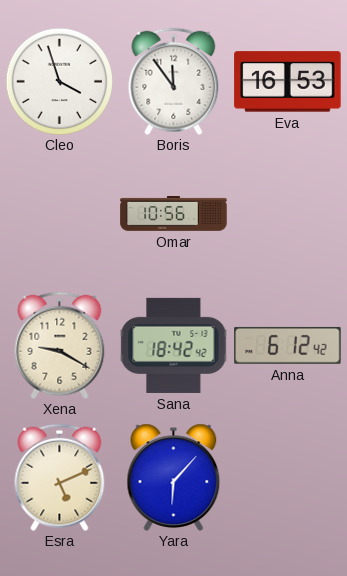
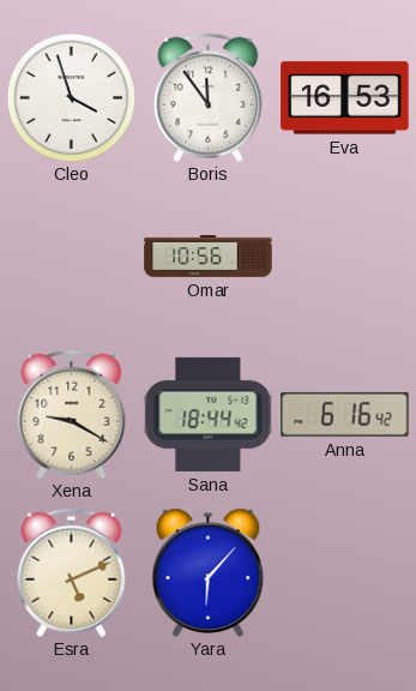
Sana: 18:42 -> 18:44
Anna: 6:12 -> 6:16
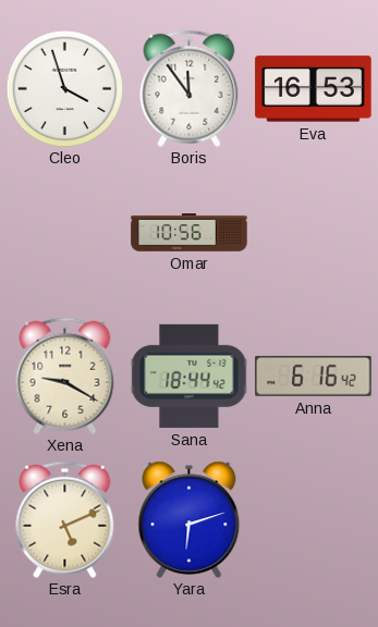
Yara: 6:07 -> 6:12
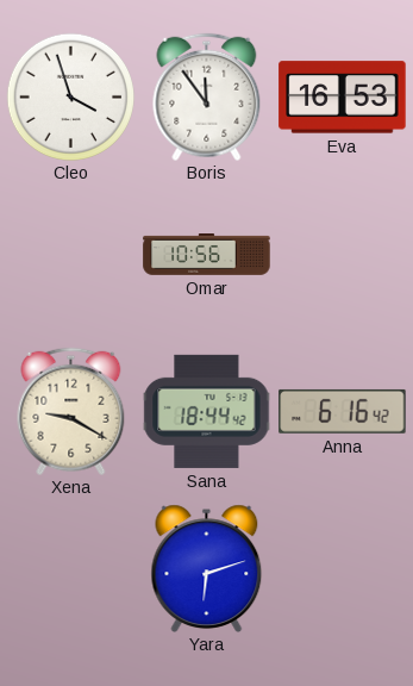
Esra: 5:11 -> none
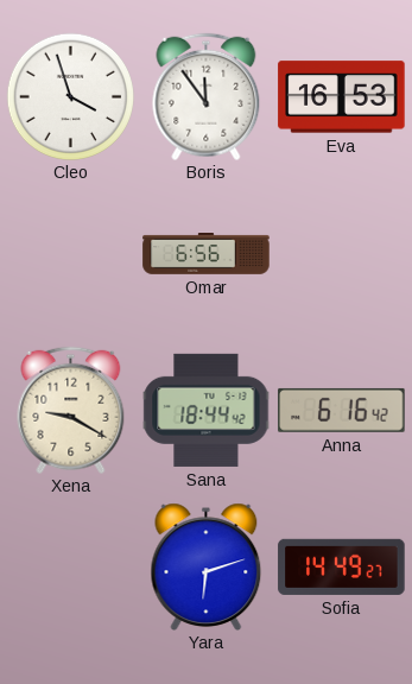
Omar: 10:56 -> 6:56
Sofia: none -> 14:49
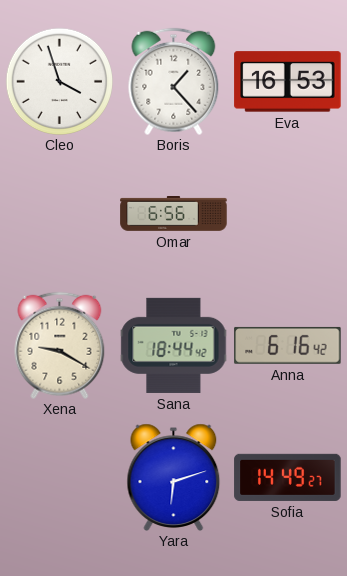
Boris: 11:54 -> 1:23
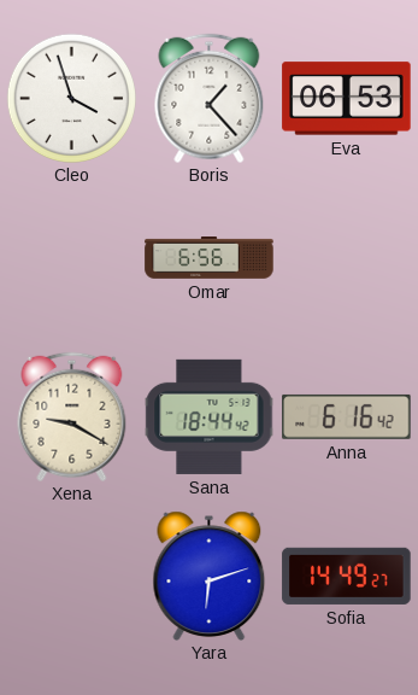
Eva: 16:53 -> 06:53
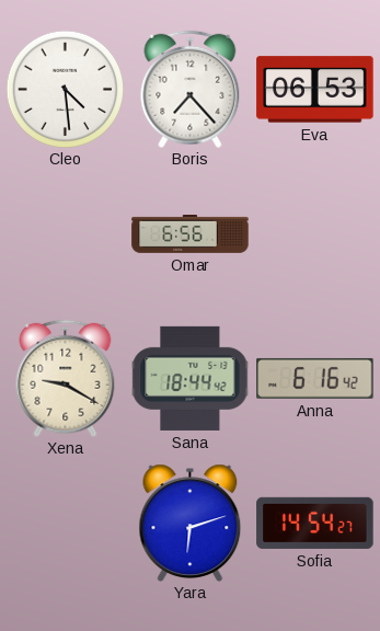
Cleo: 3:57 -> 4:29
Boris: 1:23 -> 7:23
Sofia: 14:49 -> 14:54
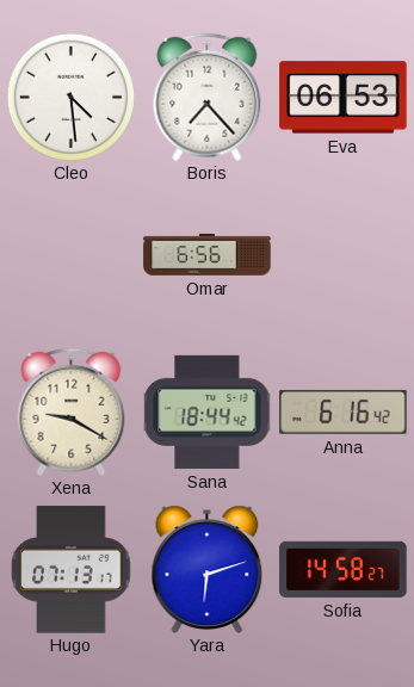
Hugo: none -> 07:13
Sofia: 14:54 -> 14:58
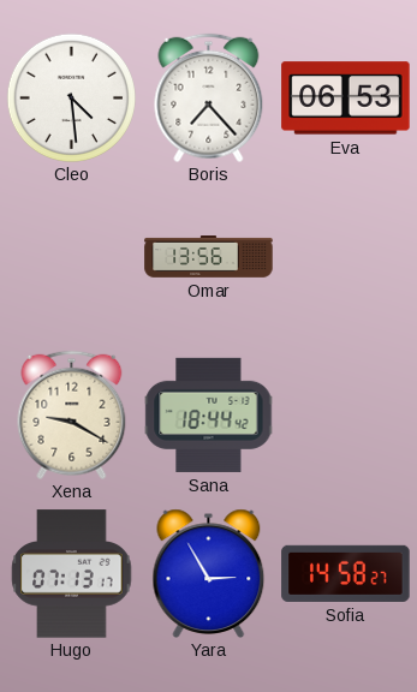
Omar: 6:56 -> 13:56
Anna: 6:16 -> none
Yara: 6:12 -> 2:55
